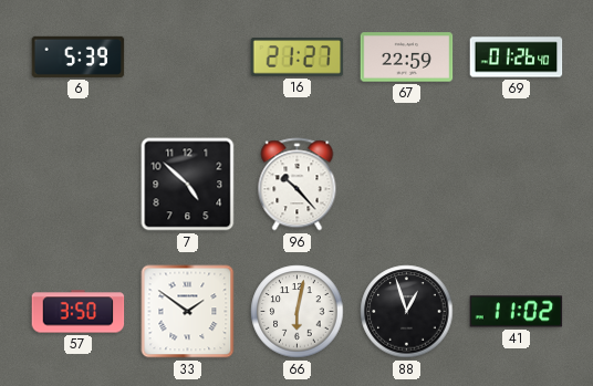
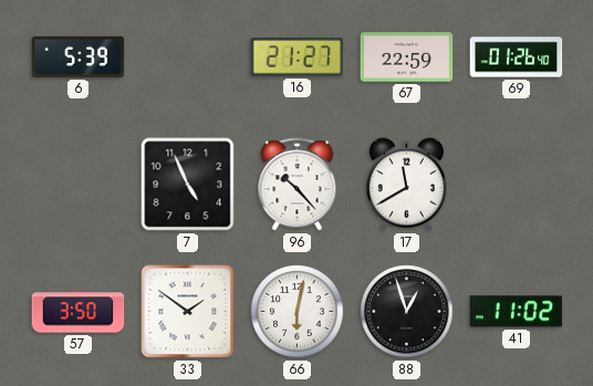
7: 4:52 -> 4:56
17: none -> 11:40
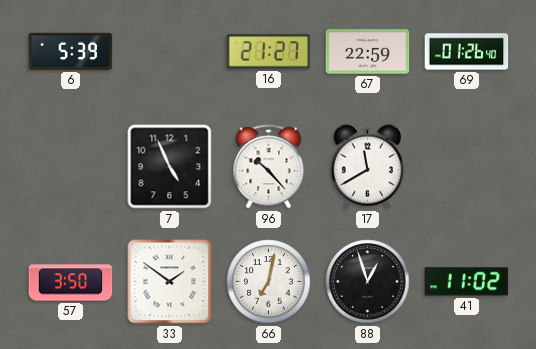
66: 6:02 -> 7:02
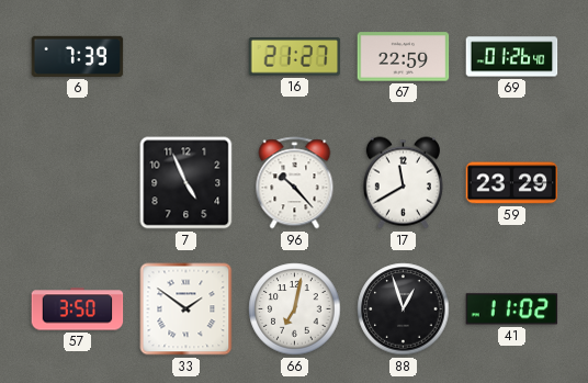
6: 5:39 -> 7:39
59: none -> 23:29
